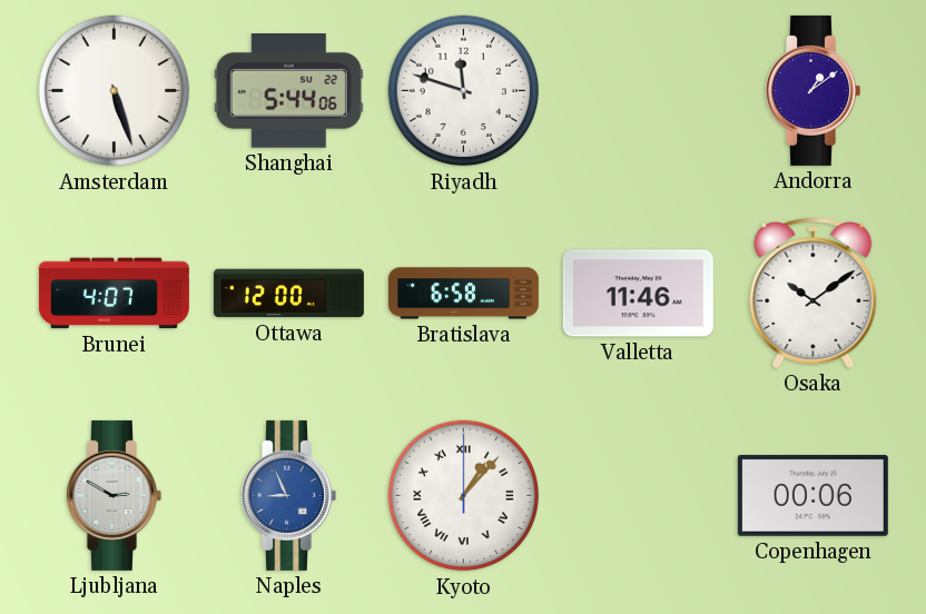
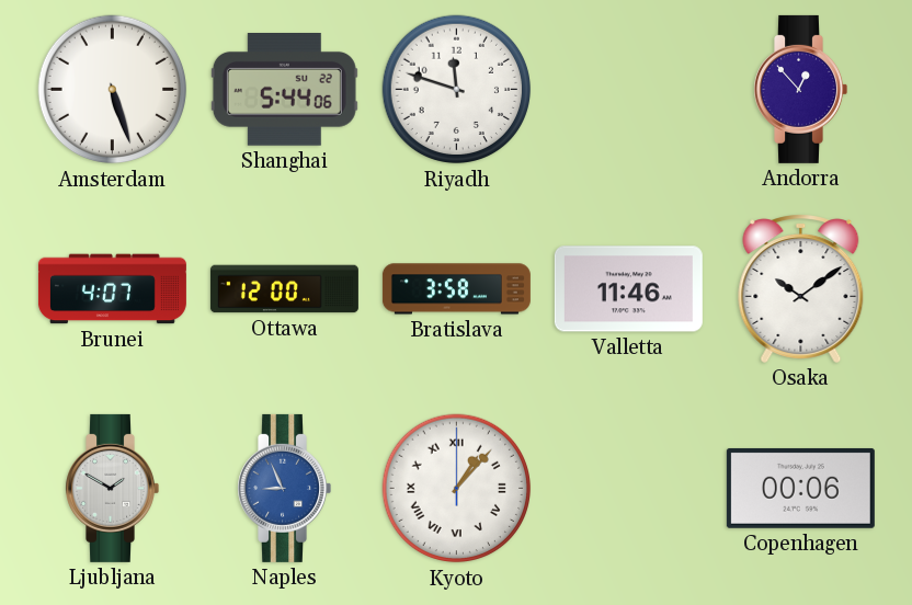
Andorra: 1:09 -> 12:53
Bratislava: 6:58 -> 3:58
Ljubljana: 2:50 -> 1:50
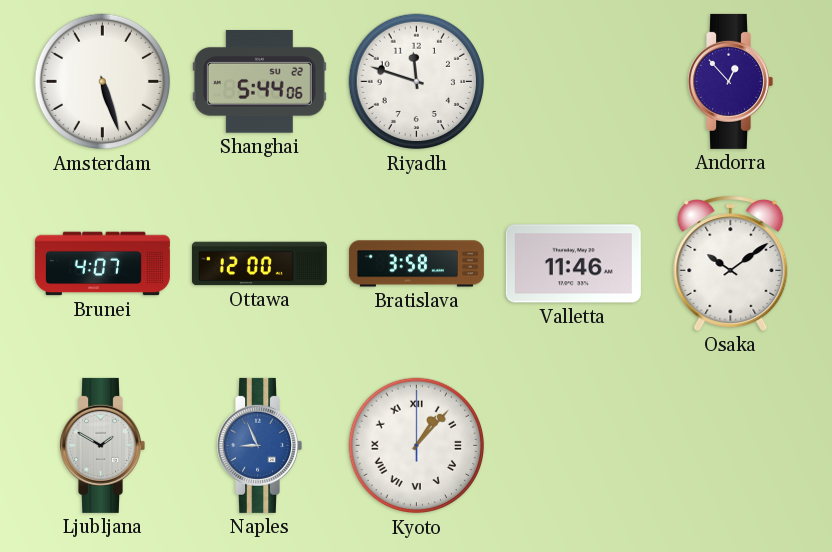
Copenhagen: 00:06 -> none
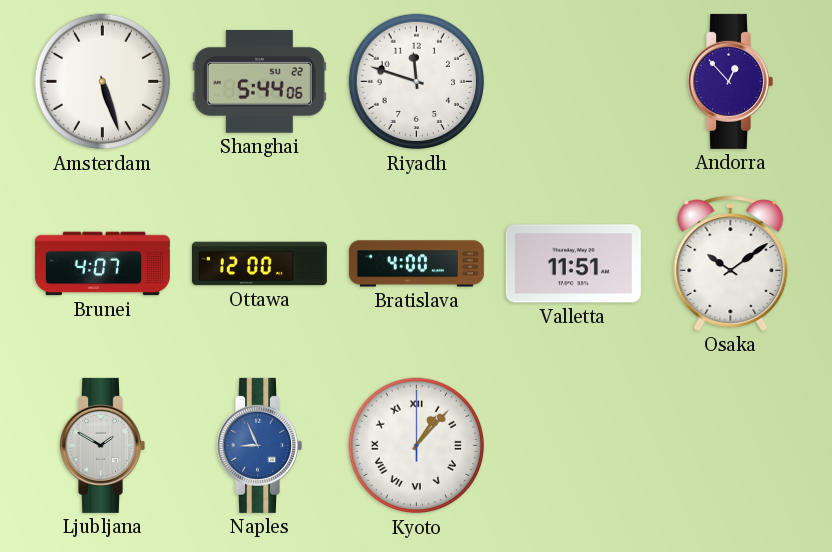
Bratislava: 3:58 -> 4:00
Valletta: 11:46 -> 11:51
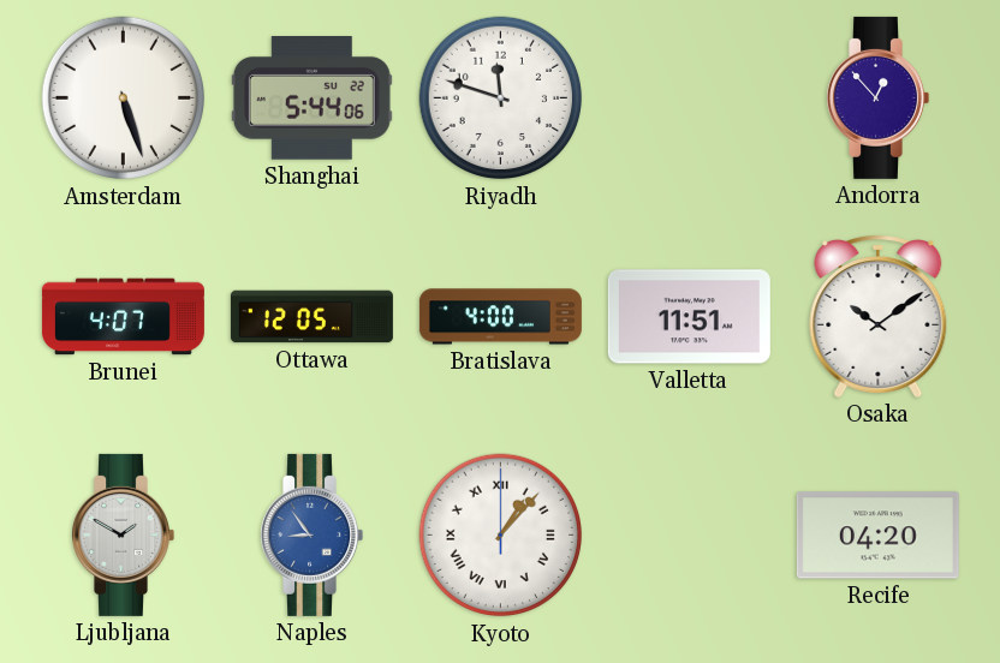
Ottawa: 12:00 -> 12:05
Naples: 8:56 -> 8:54
Recife: none -> 04:20
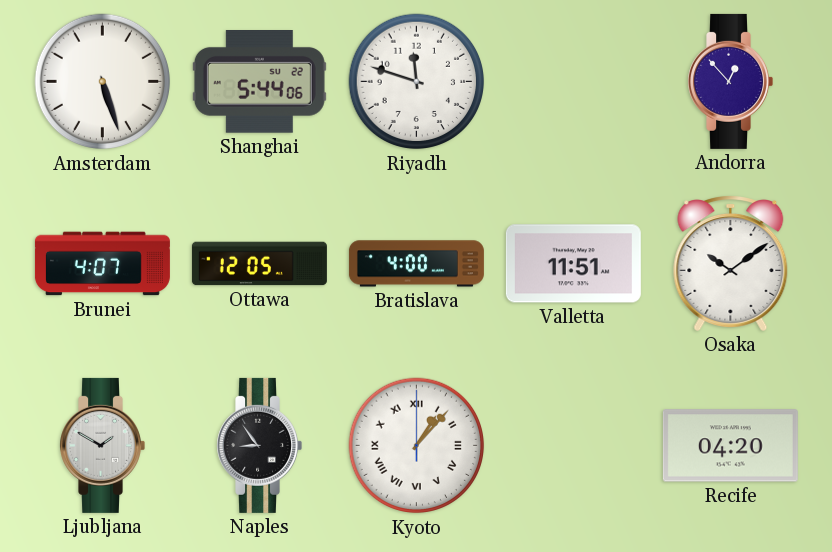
Naples dial: blue -> black
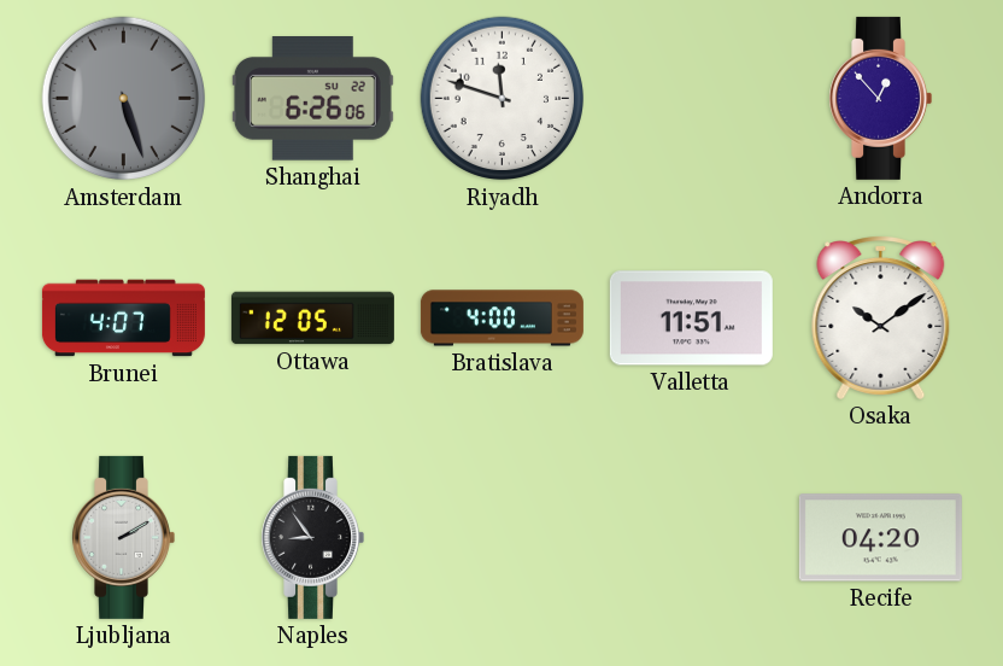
Amsterdam dial: white -> grey
Shanghai: 5:44 -> 6:26
Ljubljana: 1:50 -> 2:10
Kyoto: 1:07 -> none
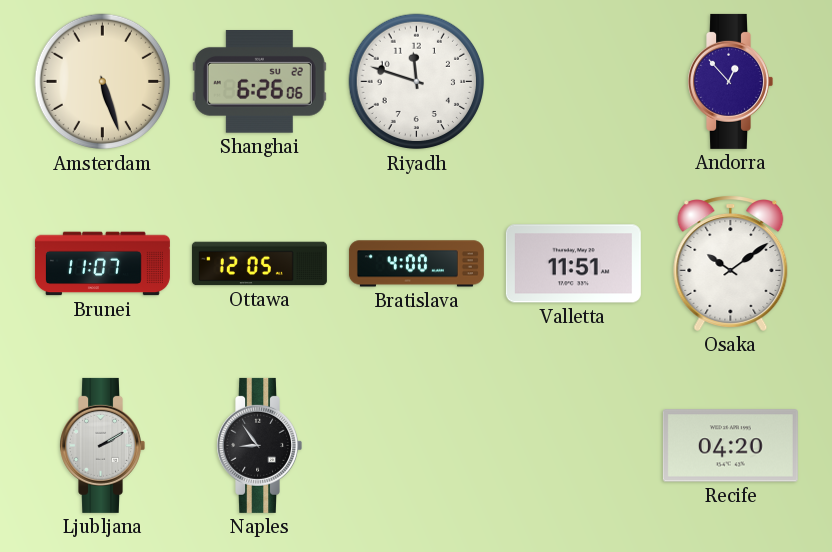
Amsterdam dial: grey -> cream
Brunei: 4:07 -> 11:07
